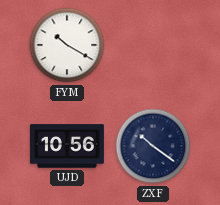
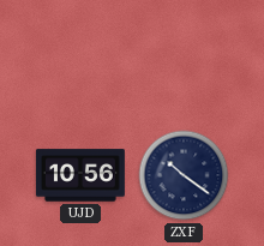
FYM: 10:20 -> none
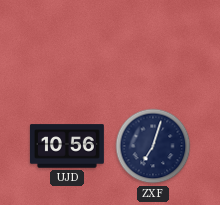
ZXF: 10:21 -> 7:03
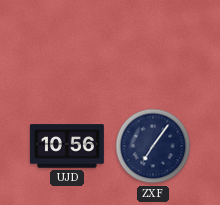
ZXF: 7:03 -> 7:06
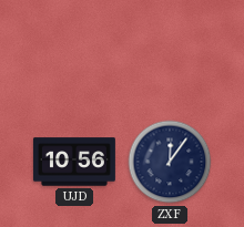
ZXF: 7:06 -> 12:06
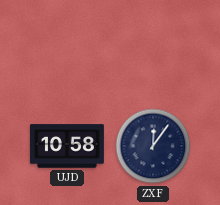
UJD: 10:56 -> 10:58
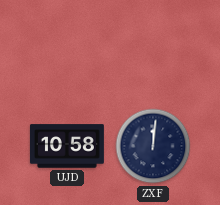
ZXF: 12:06 -> 12:01
